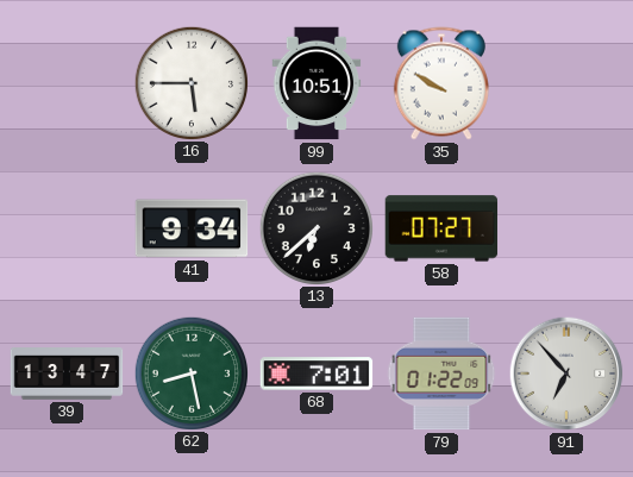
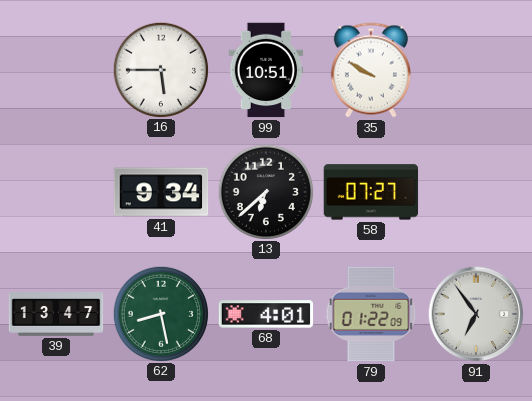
68: 7:01 -> 4:01
91: 6:53 -> 6:54
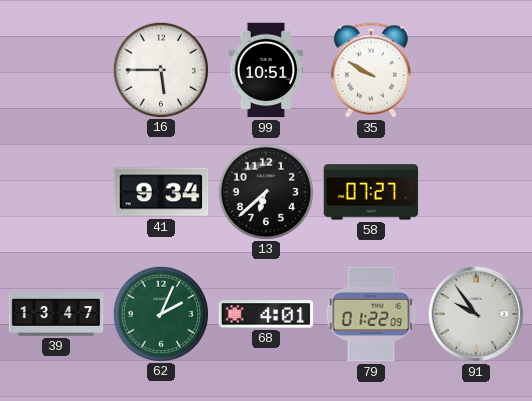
62: 8:28 -> 2:04
91: 6:54 -> 9:54
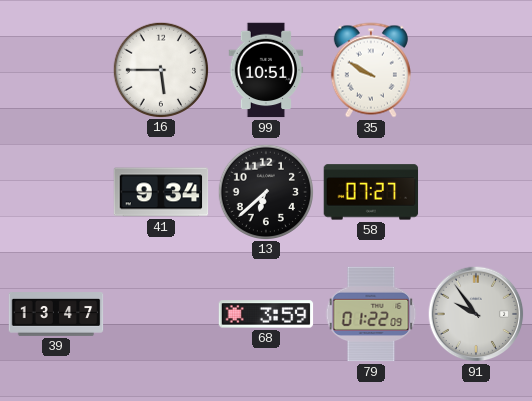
62: 2:04 -> none
68: 4:01 -> 3:59
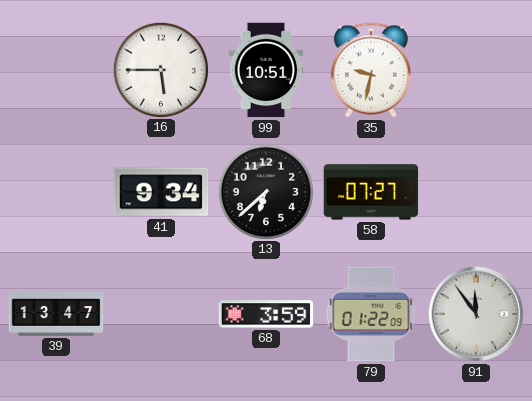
35: 9:50 -> 9:32
91: 9:54 -> 11:54
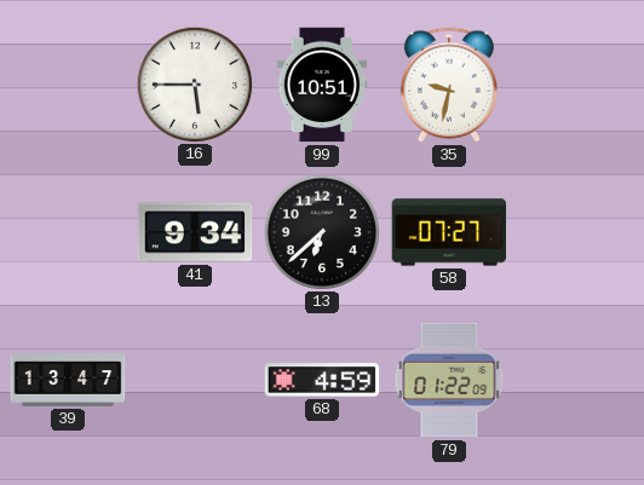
68: 3:59 -> 4:59
91: 11:54 -> none
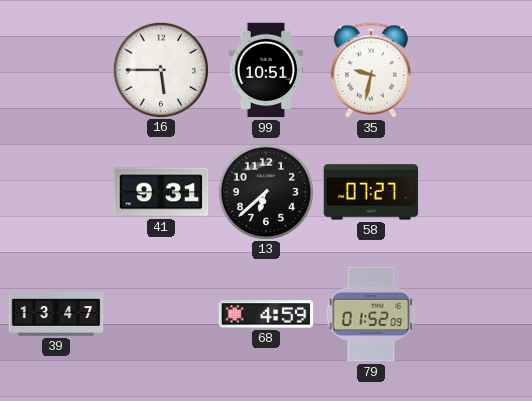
41: 9:34 -> 9:31
79: 01:22 -> 01:52
